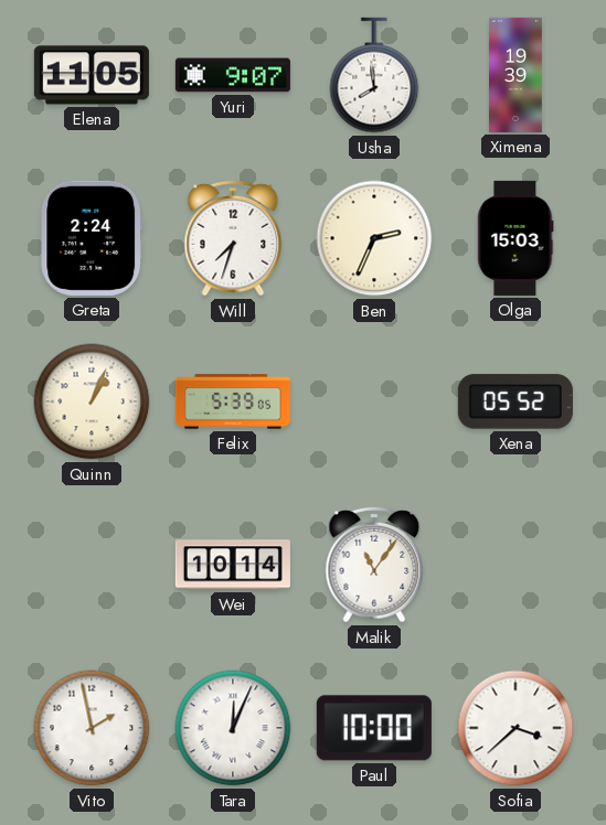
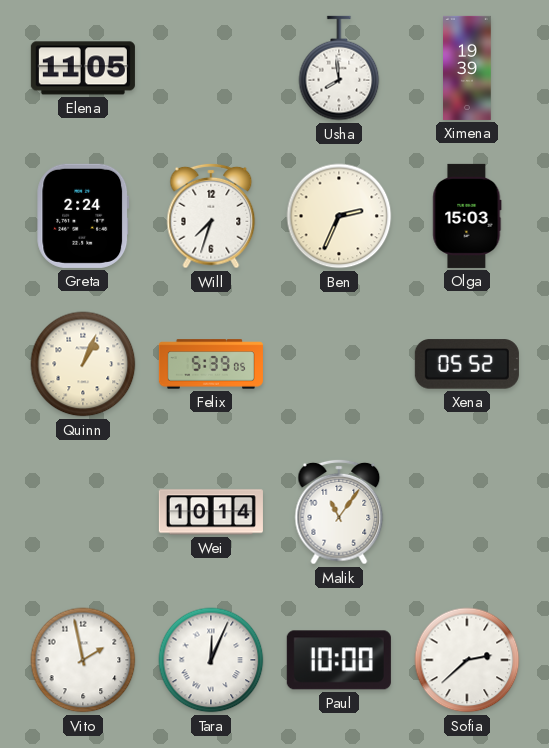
Yuri: 9:07 -> none
Sofia: 3:38 -> 2:38
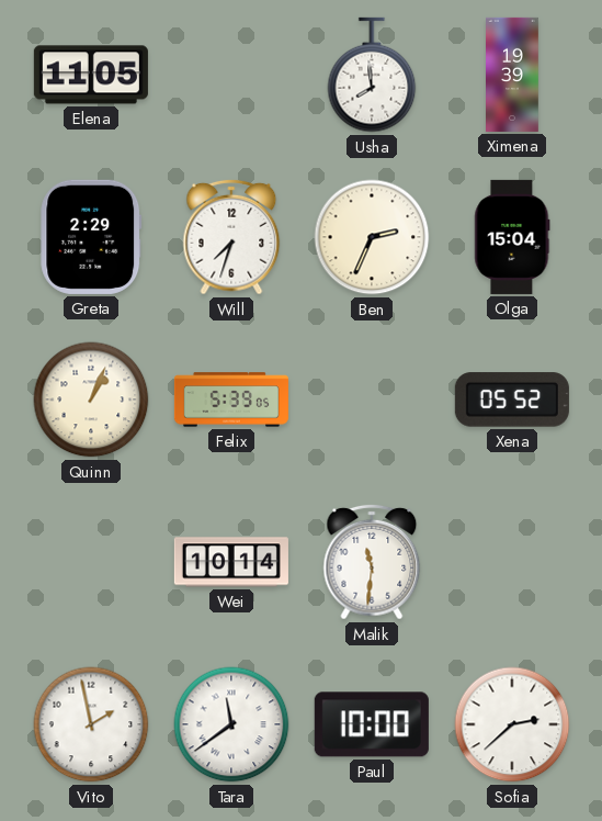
Greta: 2:24 -> 2:29
Olga: 15:03 -> 15:04
Malik: 11:06 -> 11:31
Tara: 12:04 -> 11:39
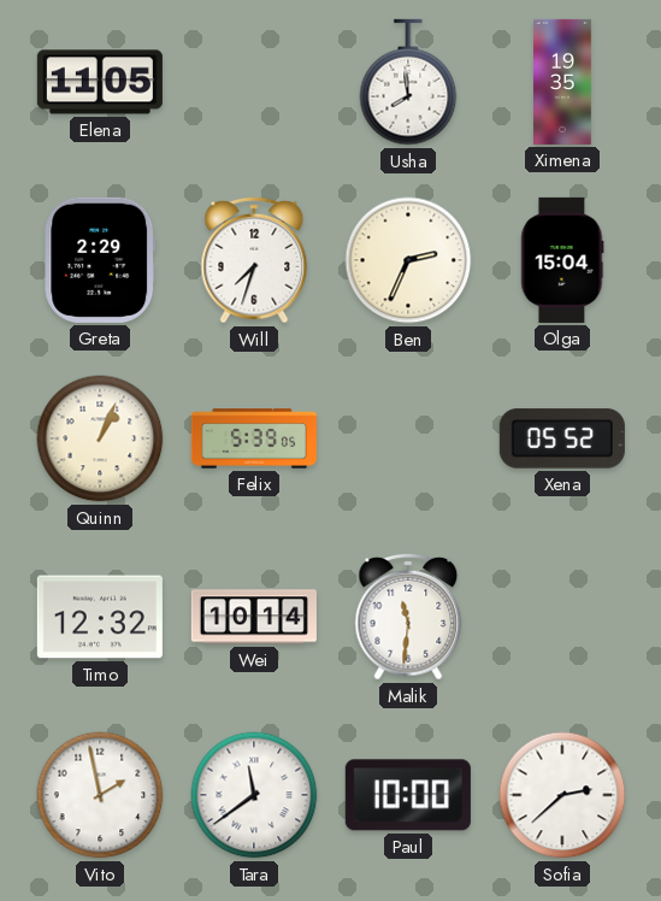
Ximena: 19:39 -> 19:35
Timo: none -> 12:32
